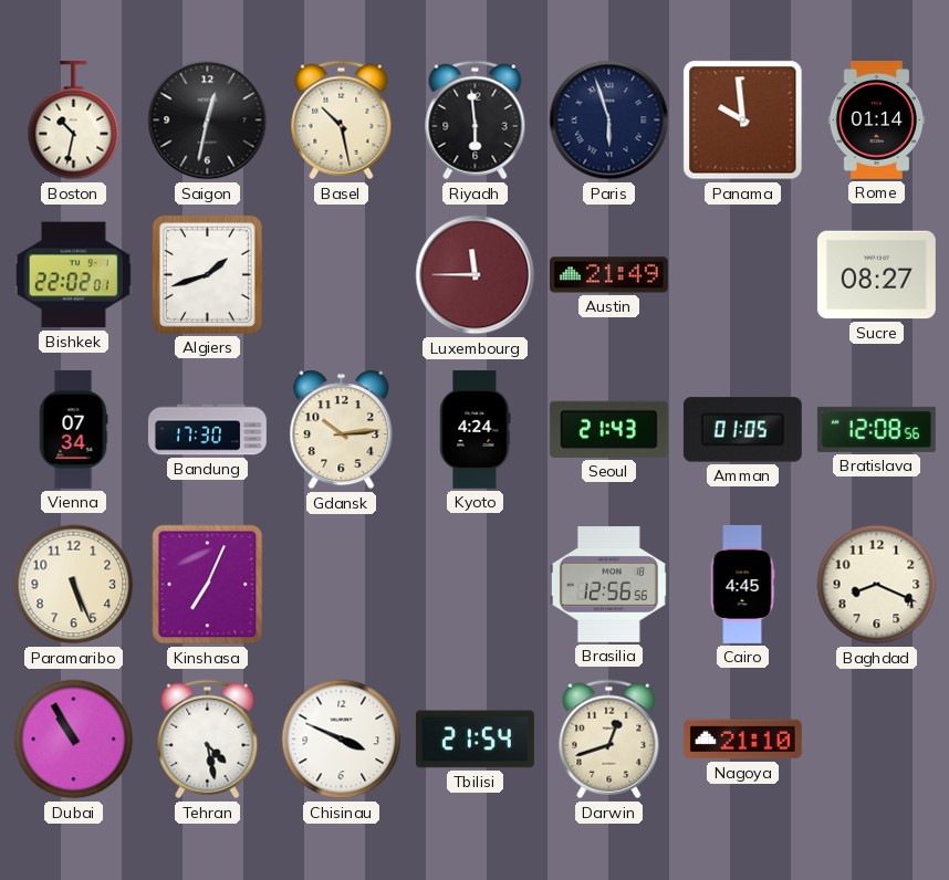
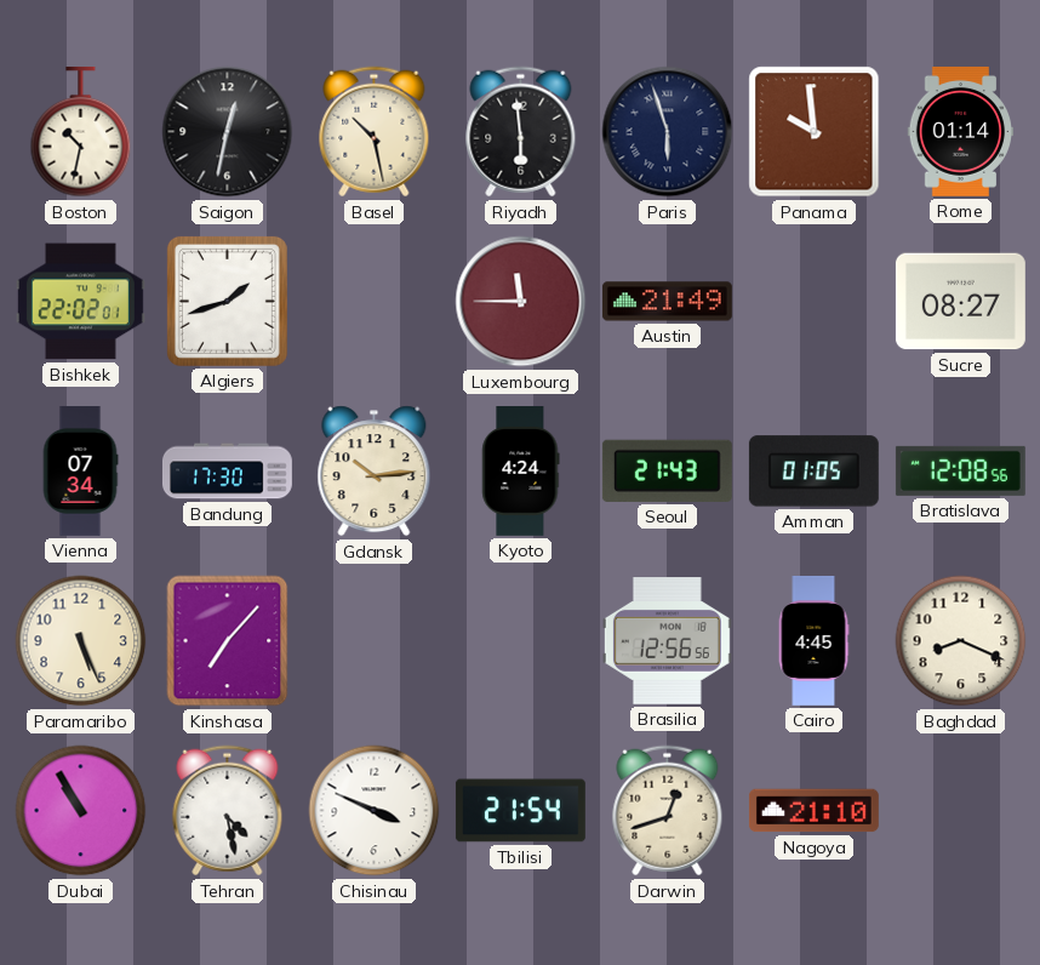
Kinshasa: 7:04 -> 7:07
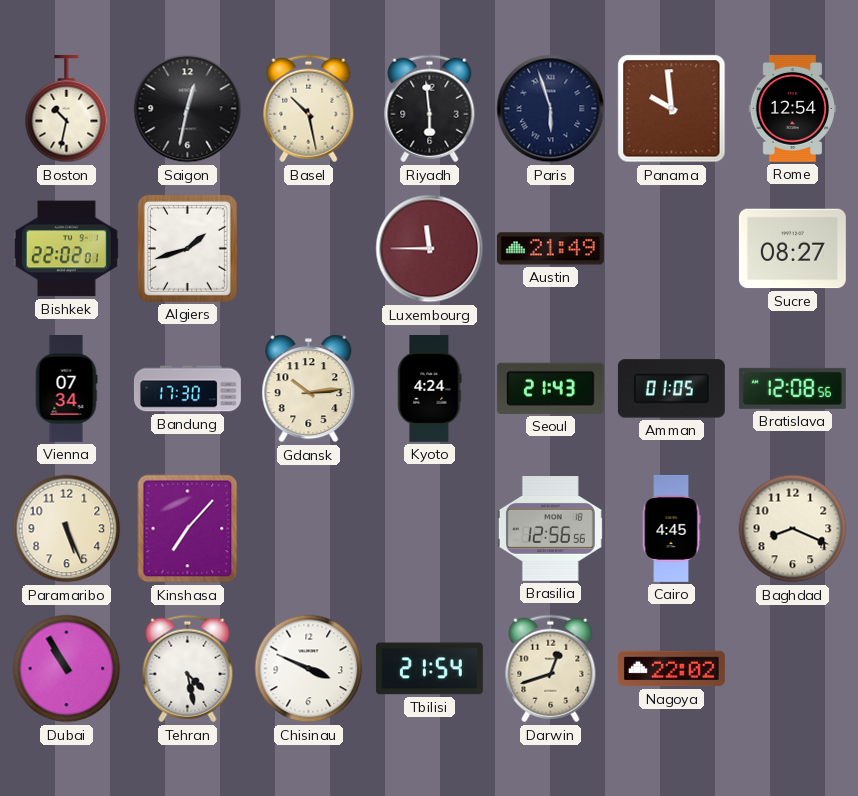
Rome: 01:14 -> 12:54
Nagoya: 21:10 -> 22:02
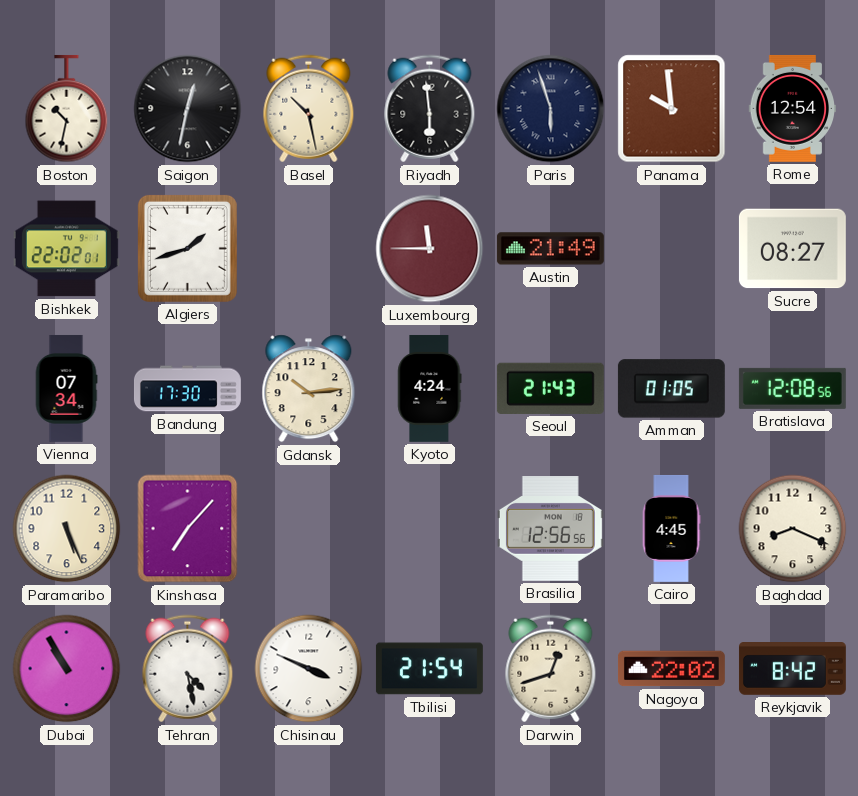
Reykjavik: none -> 8:42
